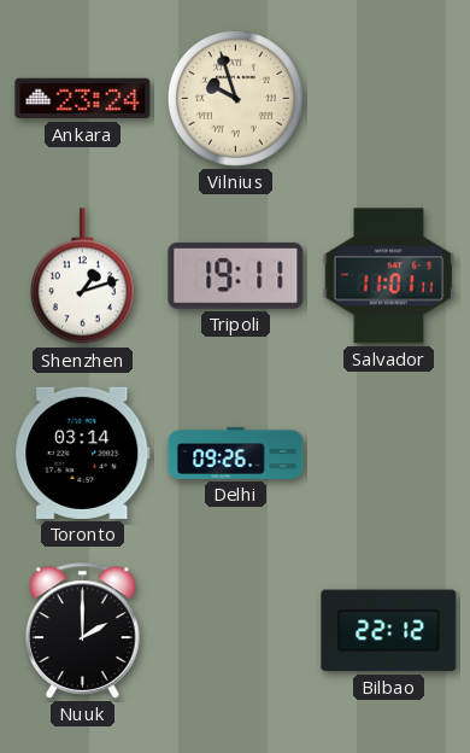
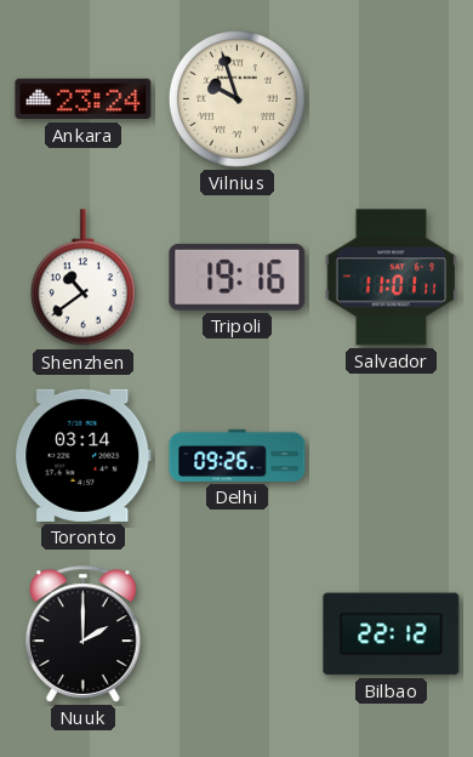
Shenzhen: 1:12 -> 10:39
Tripoli: 19:11 -> 19:16
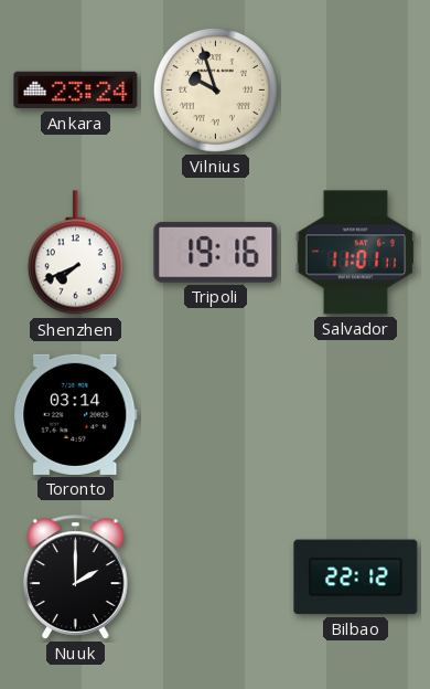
Shenzhen: 10:39 -> 7:41
Delhi: 09:26 -> none
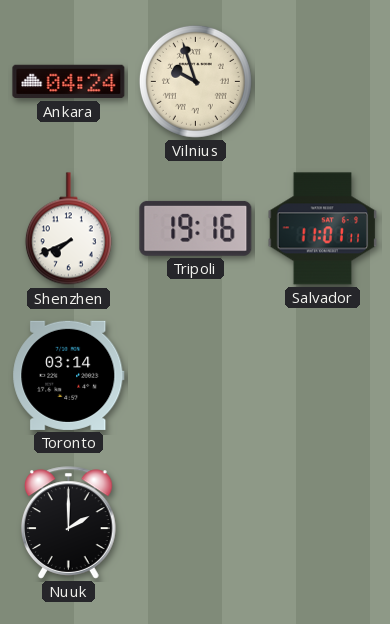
Ankara: 23:24 -> 04:24
Bilbao: 22:12 -> none
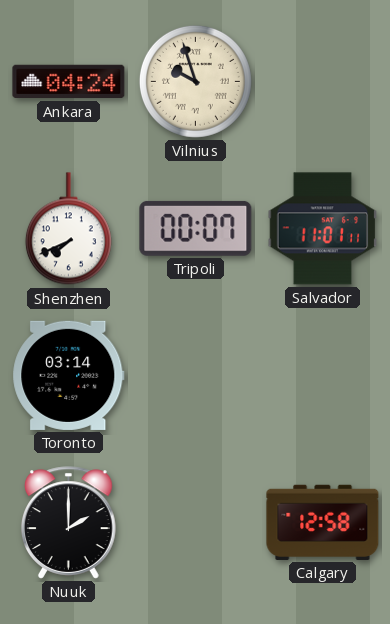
Tripoli: 19:16 -> 00:07
Calgary: none -> 12:58
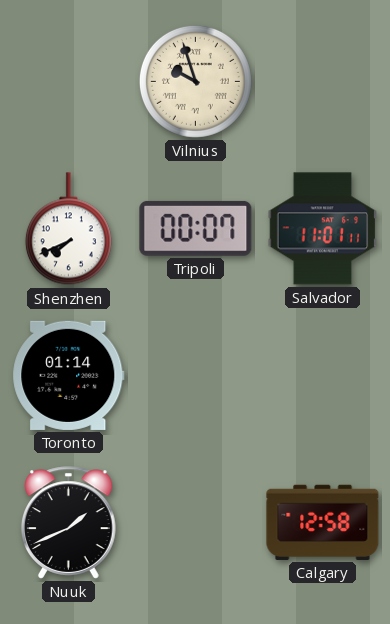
Ankara: 04:24 -> none
Toronto: 03:14 -> 01:14
Nuuk: 2:00 -> 1:41
